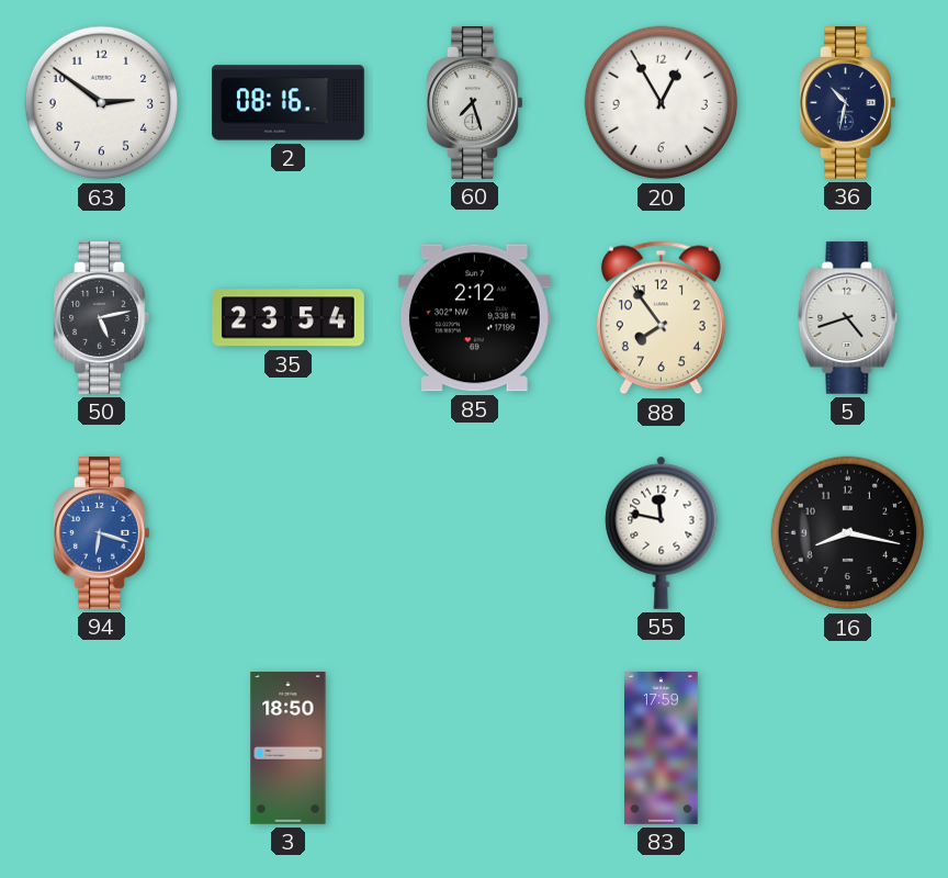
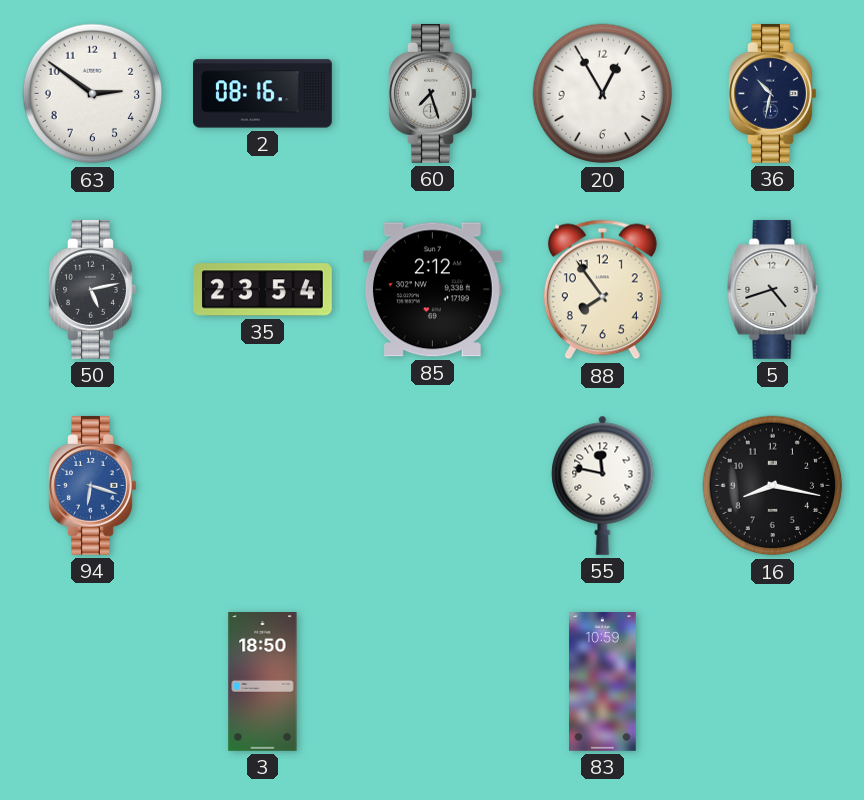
83: 17:59 -> 10:59
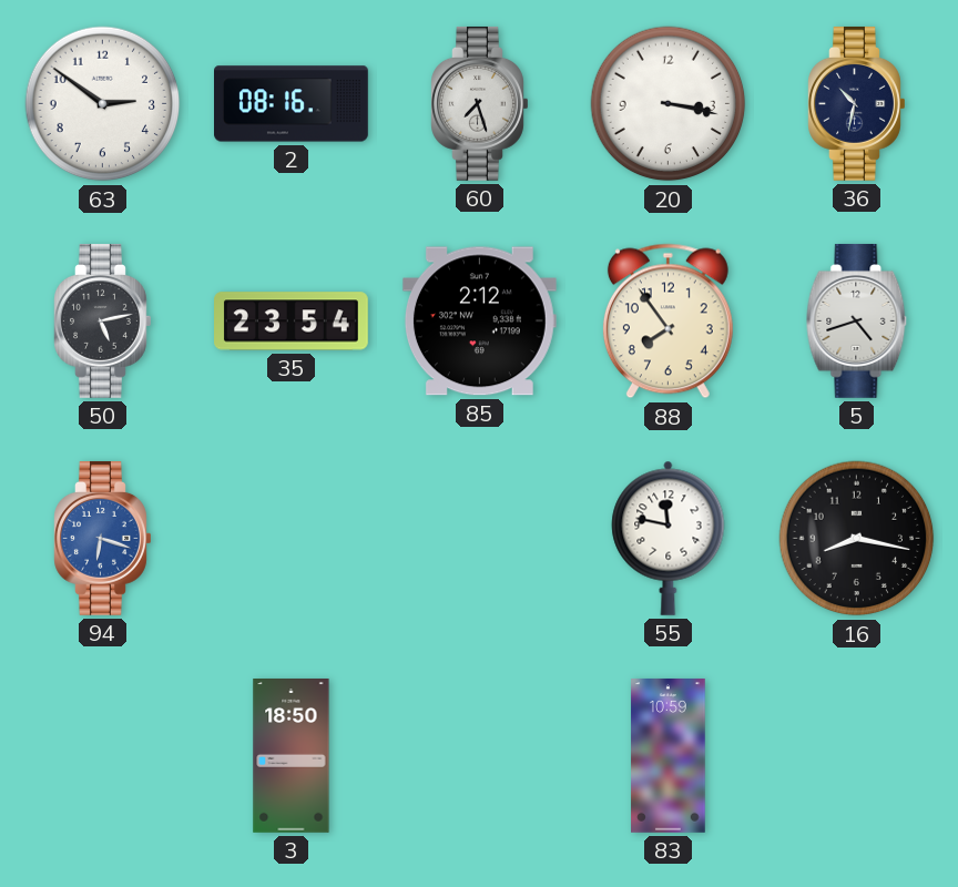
20: 12:55 -> 3:17
